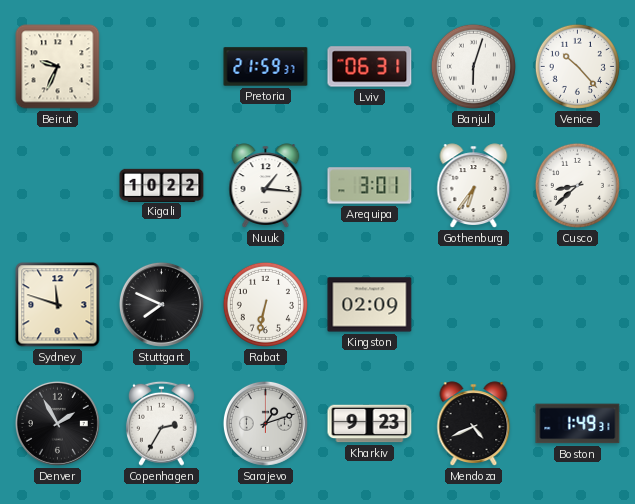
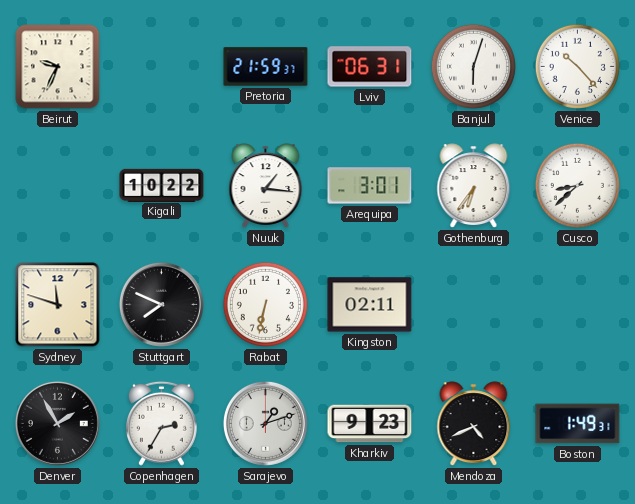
Kingston: 02:09 -> 02:11
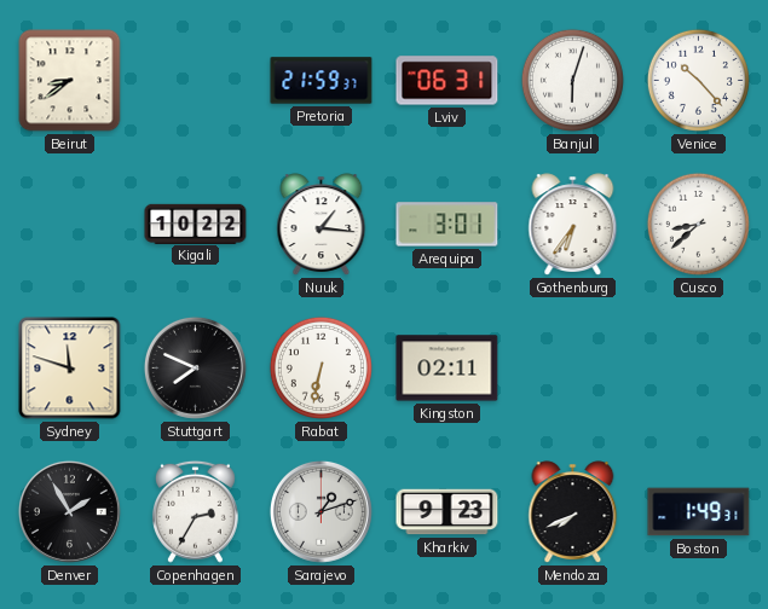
Beirut: 9:34 -> 8:39
Mendoza: 4:41 -> 7:41
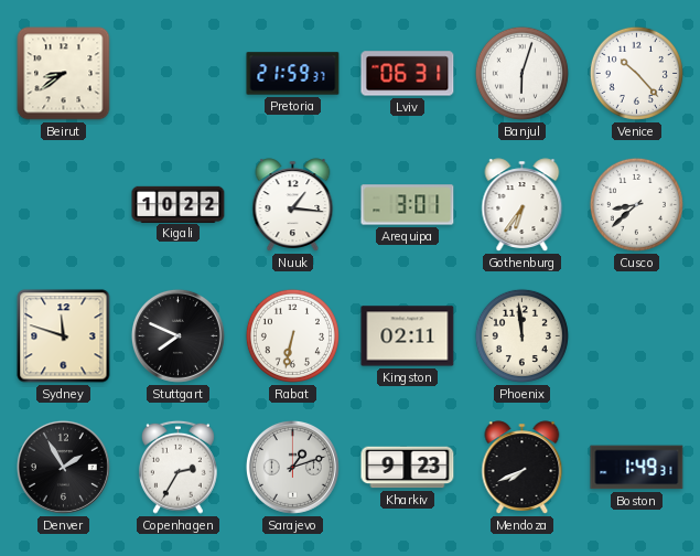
Phoenix: none -> 11:59
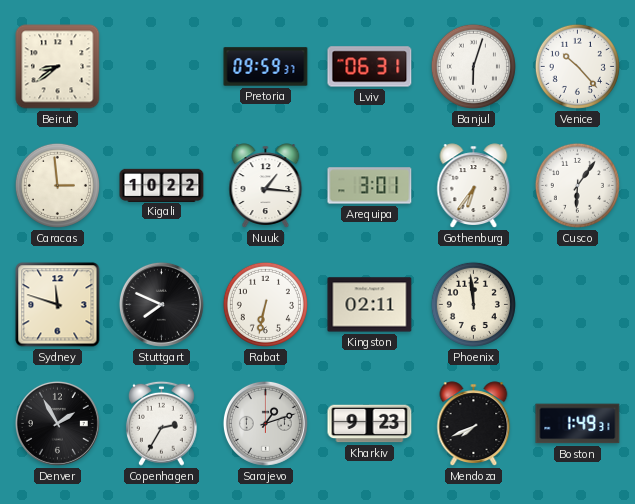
Pretoria: 21:59 -> 09:59
Caracas: none -> 2:59
Cusco: 8:38 -> 6:06
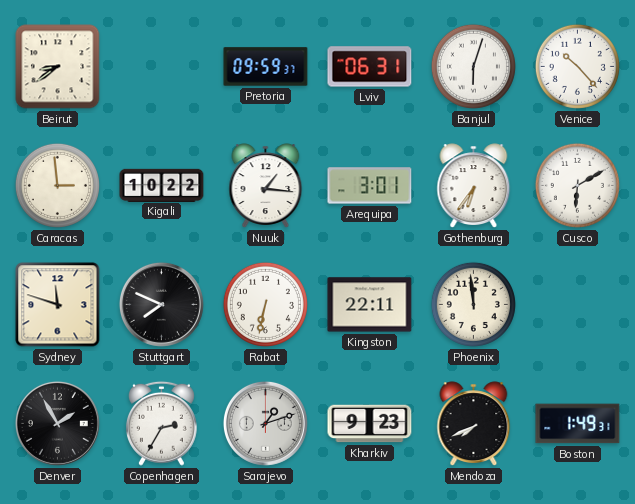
Cusco: 6:06 -> 6:10
Kingston: 02:11 -> 22:11
